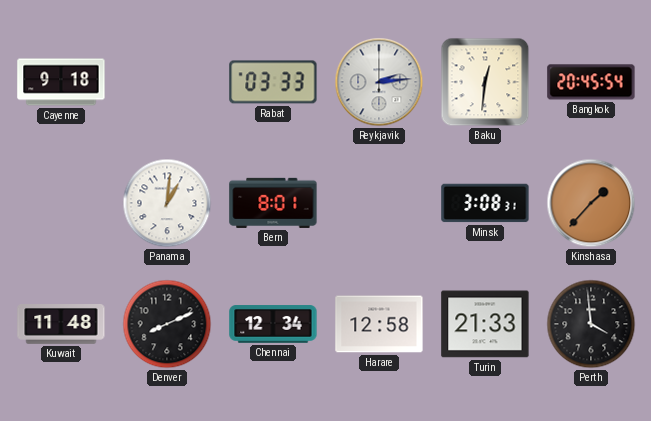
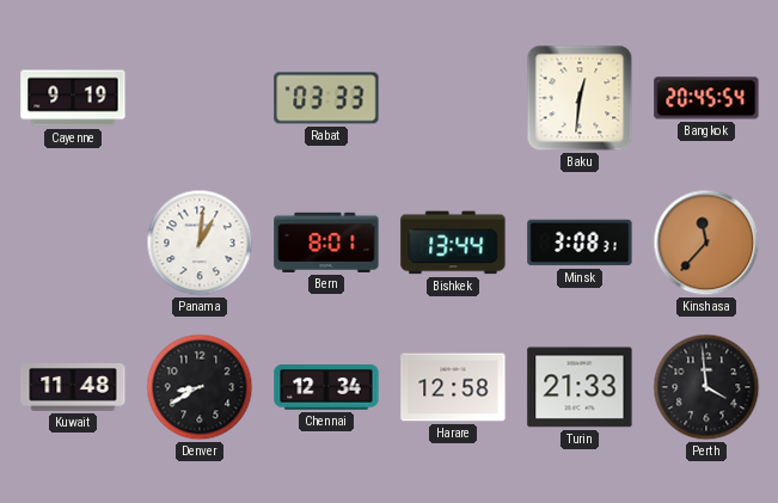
Cayenne: 9:18 -> 9:19
Reykjavik: 2:14 -> none
Bishkek: none -> 13:44
Kinshasa: 1:37 -> 11:37
Denver: 8:11 -> 8:40
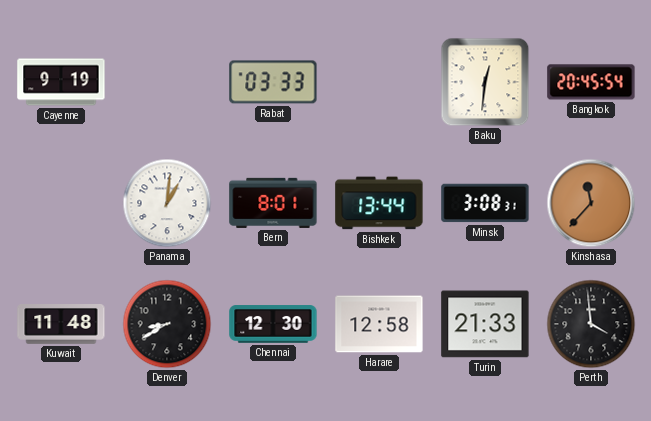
Chennai: 12:34 -> 12:30
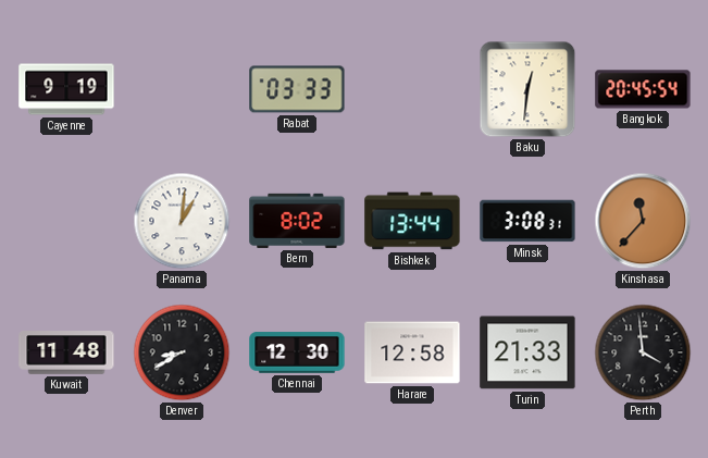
Bern: 8:01 -> 8:02
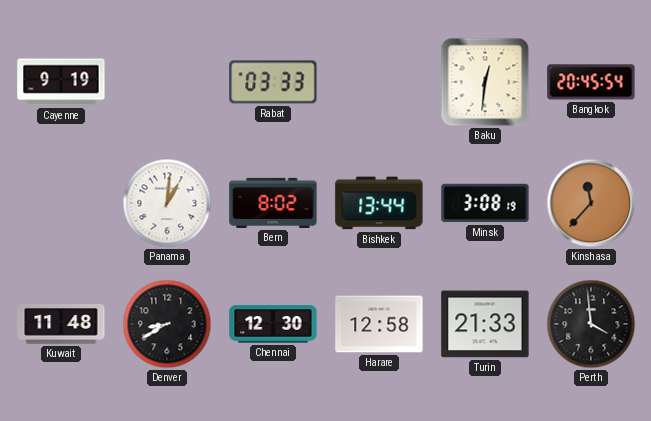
Minsk: 3:08:31 -> 3:08:19
